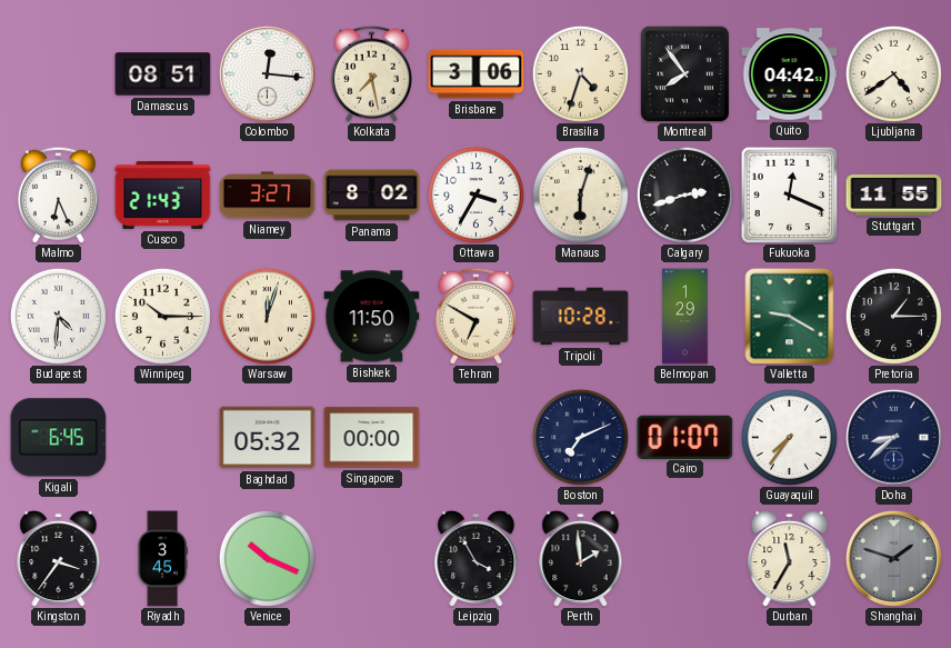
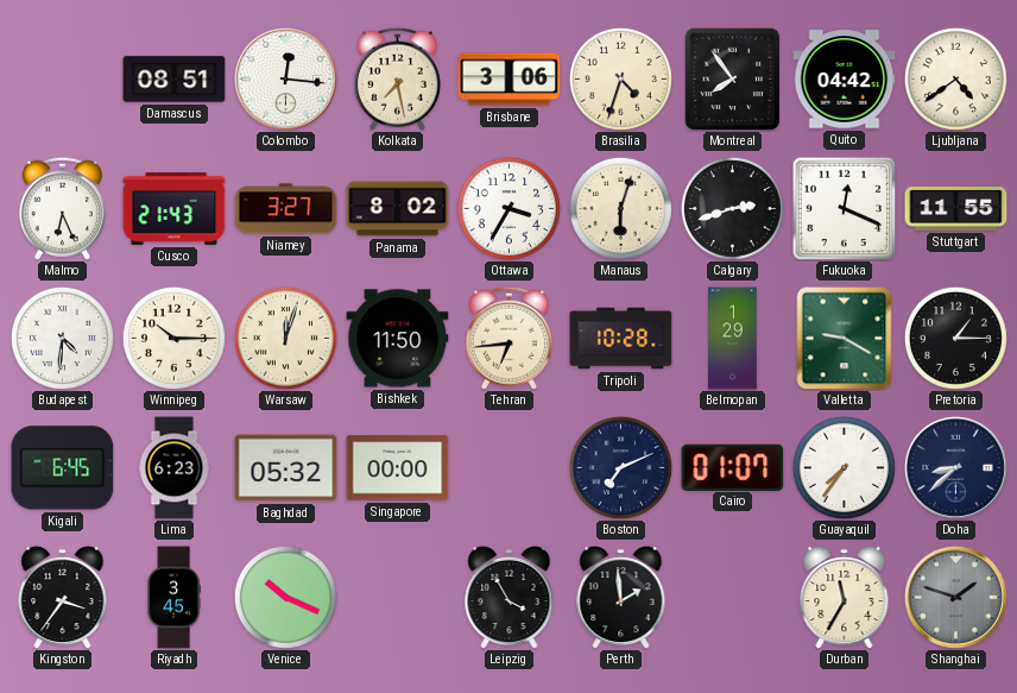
Tehran: 6:50 -> 6:44
Lima: none -> 6:23
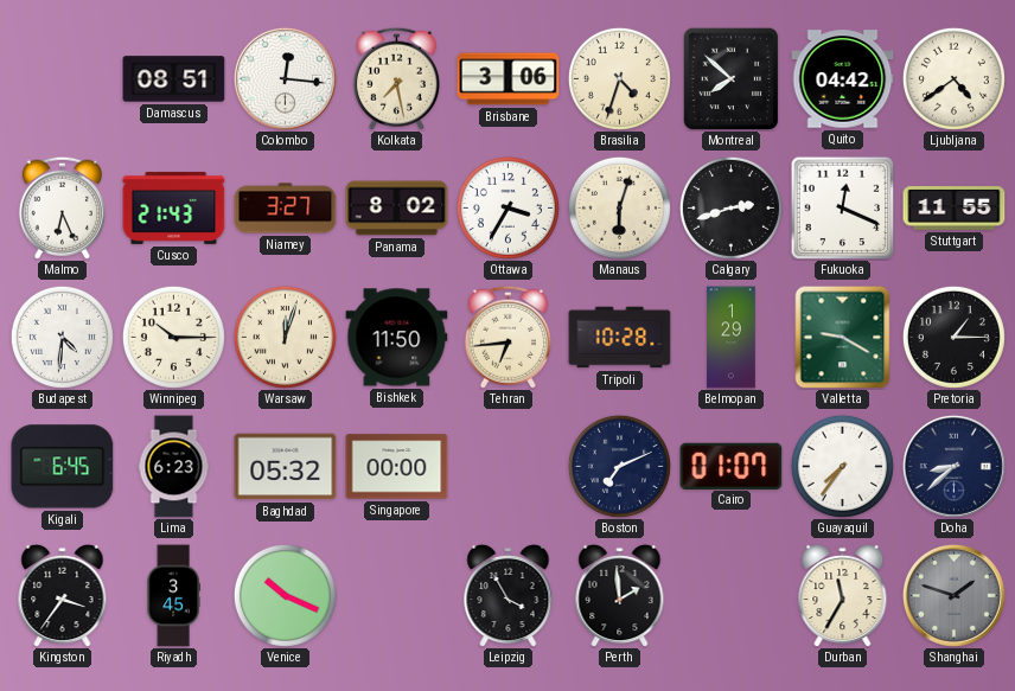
Montreal: 7:54 -> 7:52
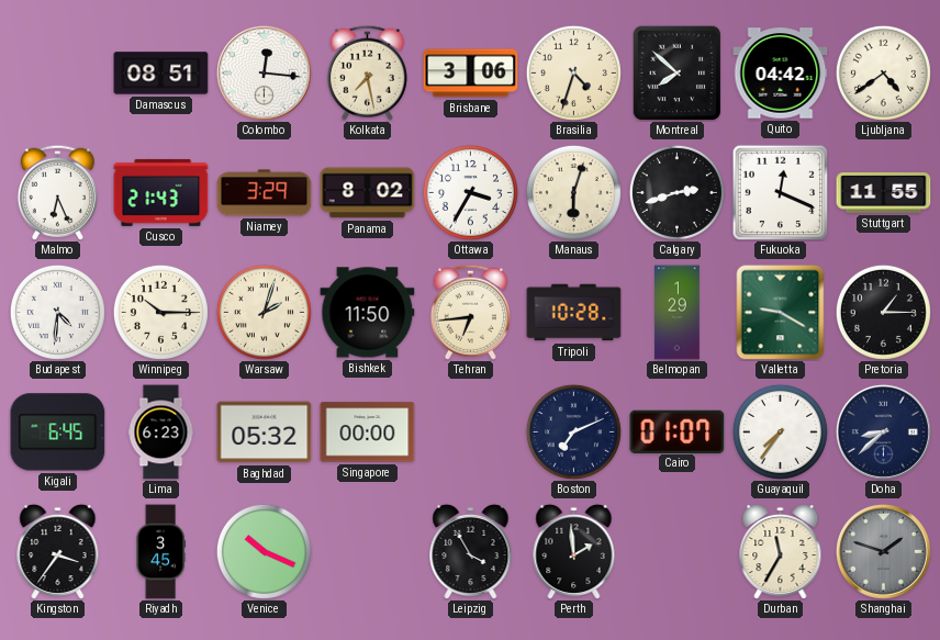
Niamey: 3:27 -> 3:29
Warsaw: 12:03 -> 2:03
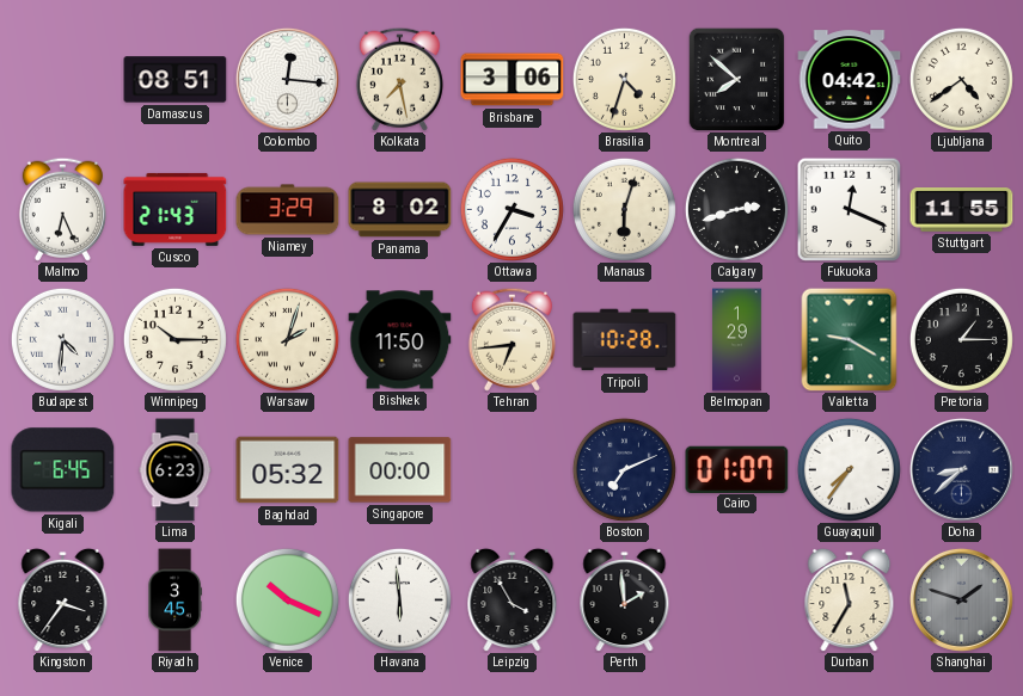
Havana: none -> 5:59
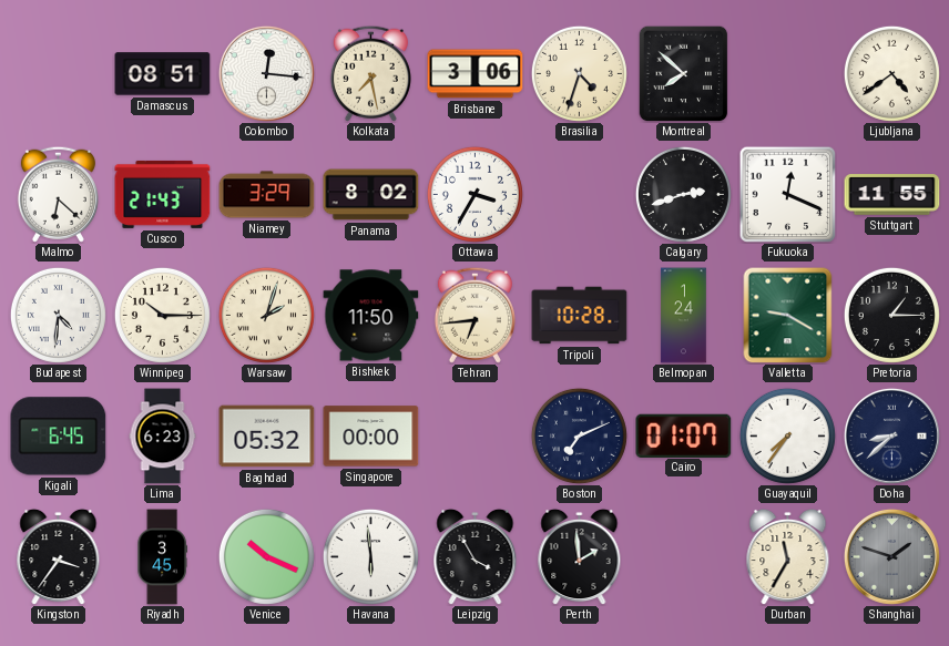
Quito: 04:42 -> none
Malmo: 6:26 -> 6:22
Manaus: 6:03 -> none
Belmopan: 1:29 -> 1:24
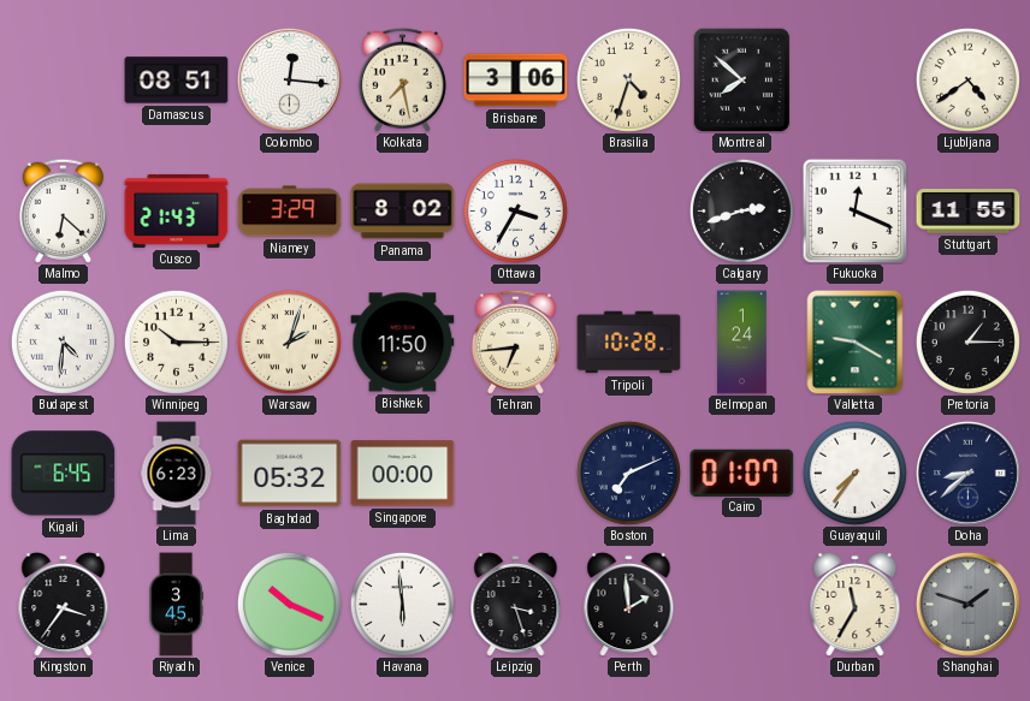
Leipzig: 3:55 -> 3:27
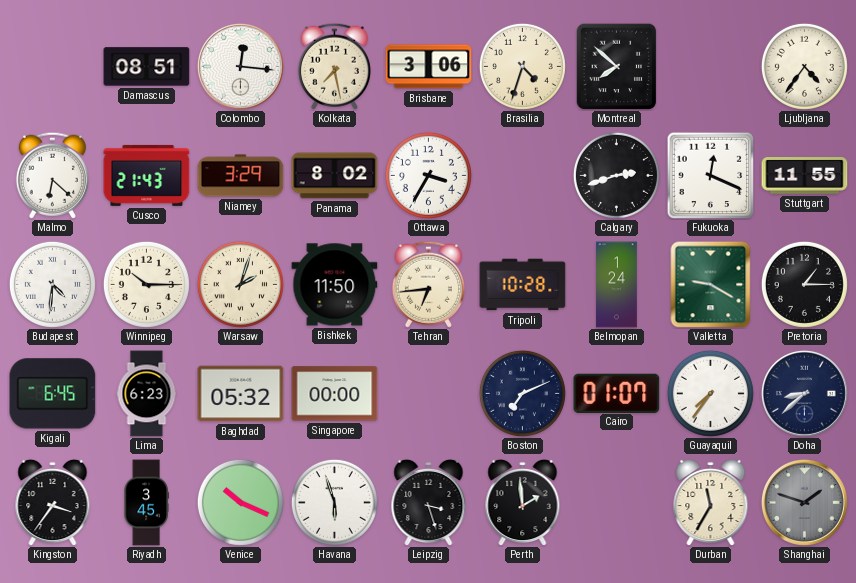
Ljubljana: 4:39 -> 4:36
Havana: 5:59 -> 5:57
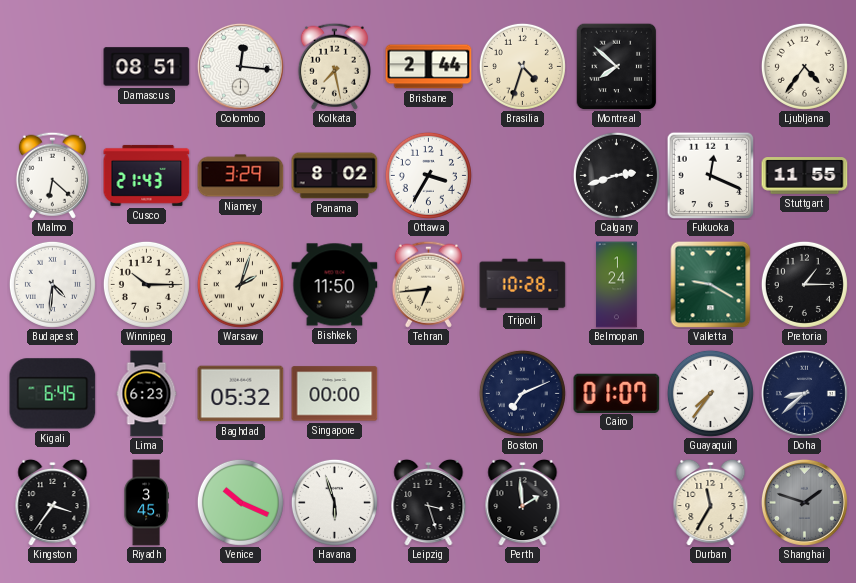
Brisbane: 3:06 -> 2:44
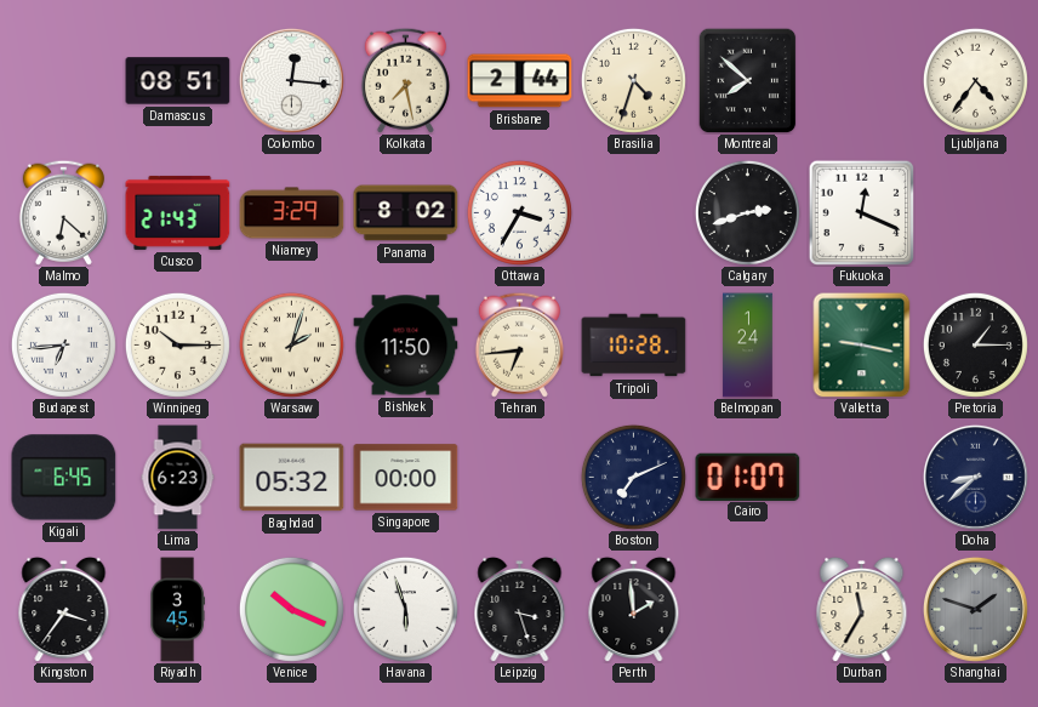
Stuttgart: 11:55 -> none
Budapest: 4:31 -> 6:44
Valletta: 9:20 -> 9:17
Guayaquil: 7:36 -> none
